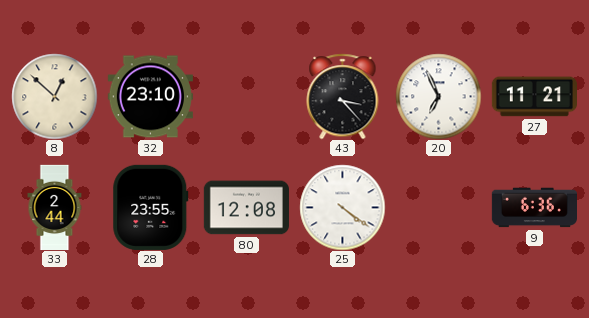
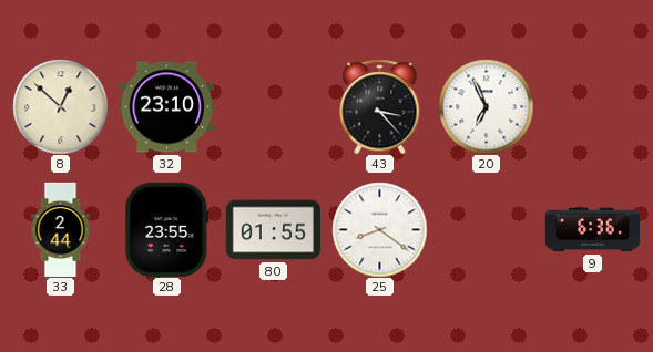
27: 11:21 -> none
80: 12:08 -> 01:55
25: 4:21 -> 8:21
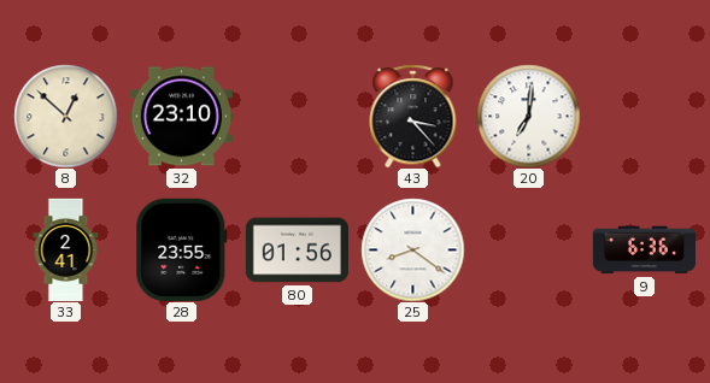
20: 6:56 -> 7:01
33: 2:44 -> 2:41
80: 01:55 -> 01:56
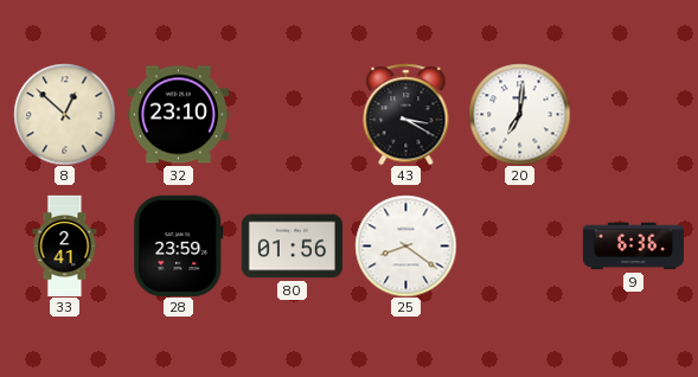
43: 3:23 -> 3:20
28: 23:55 -> 23:59
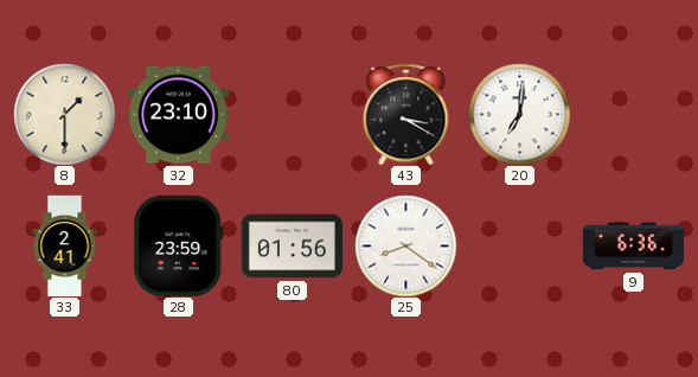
8: 12:52 -> 1:30
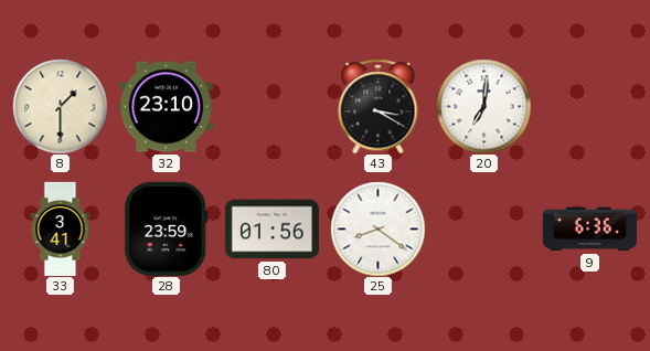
33: 2:41 -> 3:41
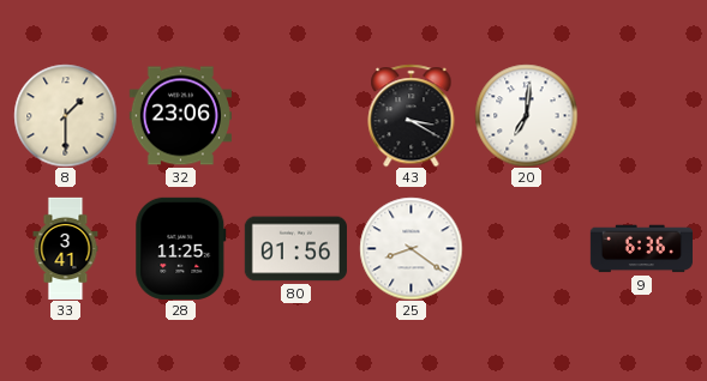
32: 23:10 -> 23:06
28: 23:59 -> 11:25
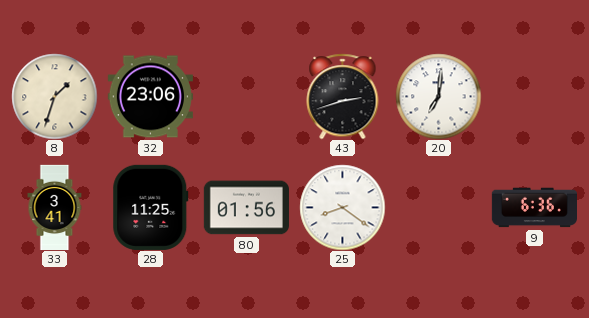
8: 1:30 -> 1:33
43: 3:20 -> 2:42
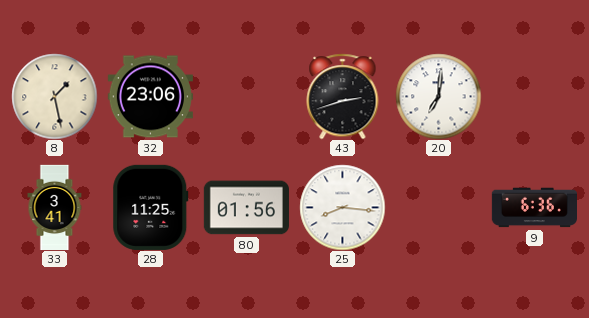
8: 1:33 -> 1:28
25: 8:21 -> 8:16
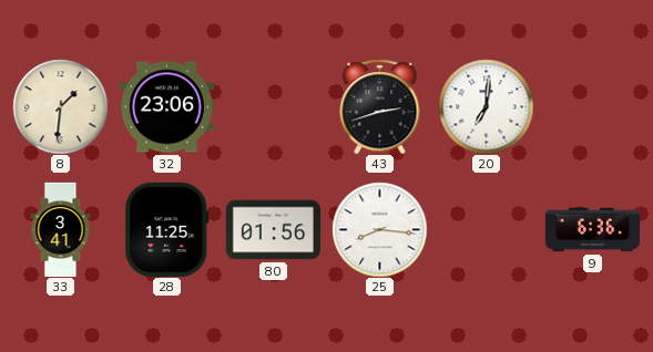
8: 1:28 -> 1:31
